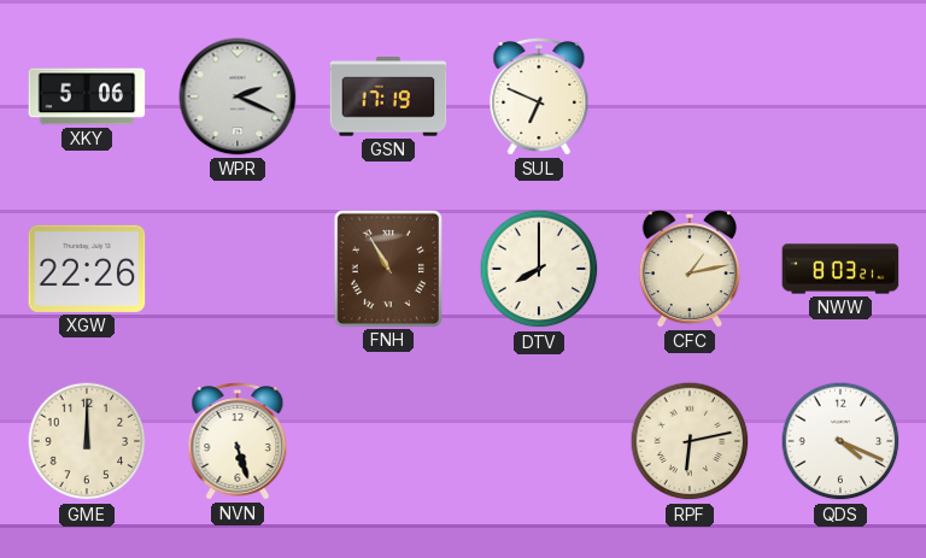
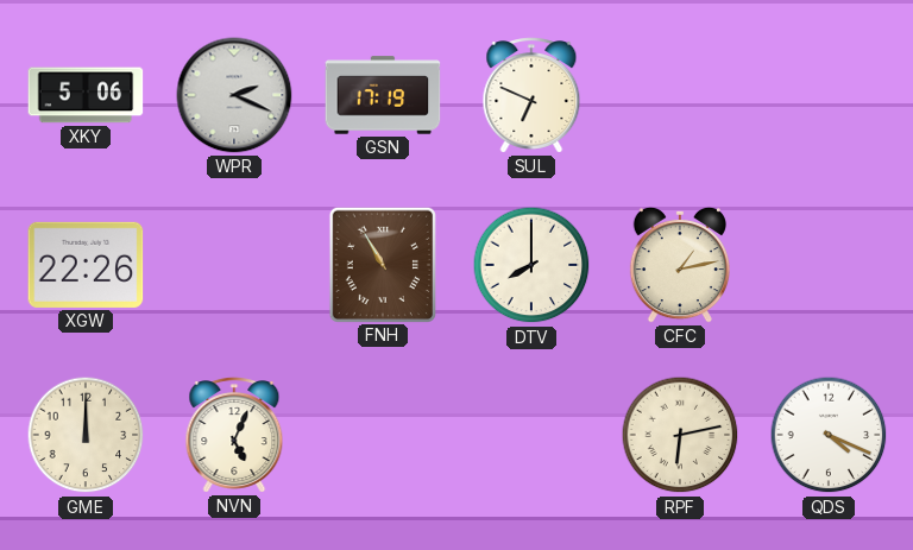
NWW: 8:03 -> none
NVN: 5:27 -> 5:04
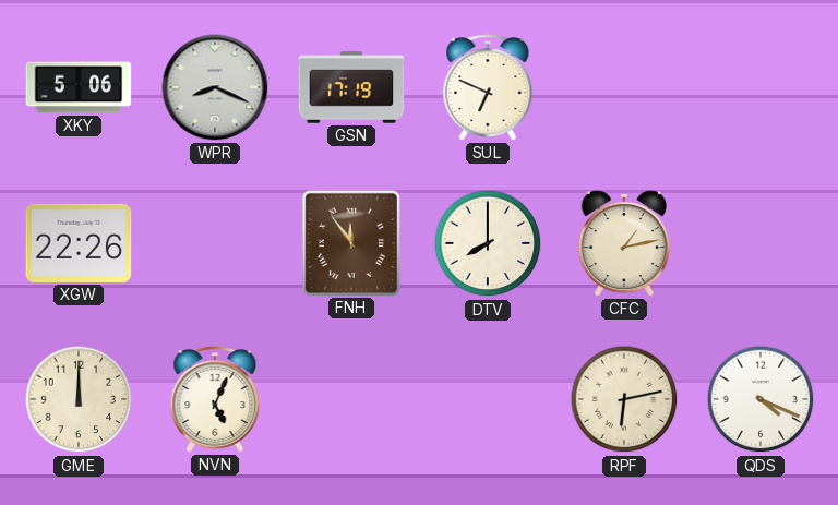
WPR: 2:19 -> 8:19
FNH: 10:55 -> 11:54
